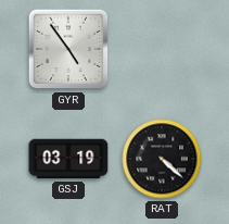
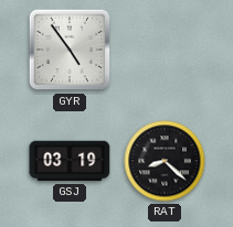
RAT: 4:22 -> 8:22
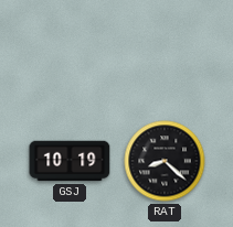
GYR: 4:54 -> none
GSJ: 03:19 -> 10:19
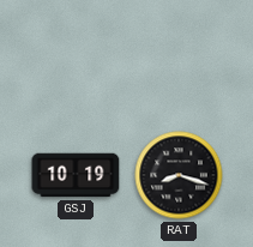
RAT: 8:22 -> 8:18
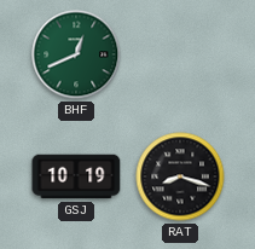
BHF: none -> 12:41
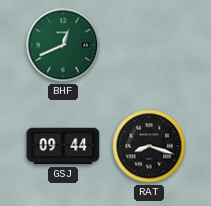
GSJ: 10:19 -> 09:44
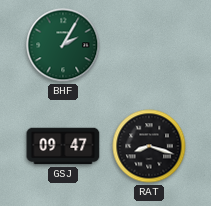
BHF: 12:41 -> 2:05
GSJ: 09:44 -> 09:47
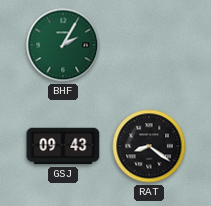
GSJ: 09:47 -> 09:43
RAT: 8:18 -> 8:21
